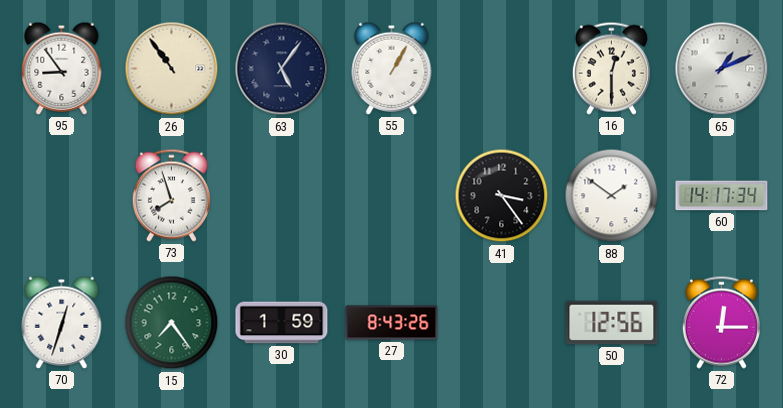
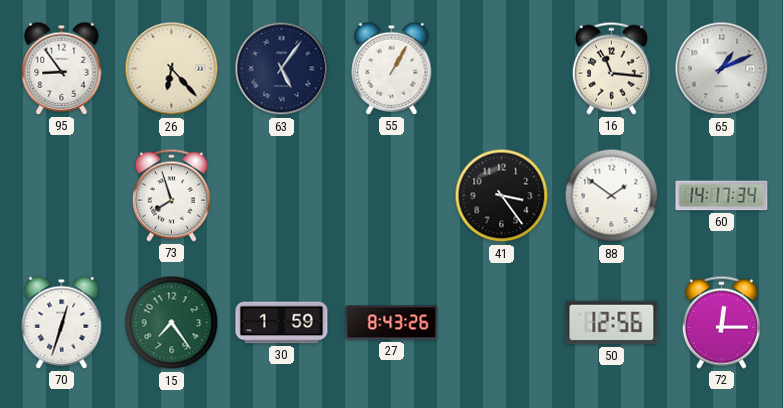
26: 10:54 -> 6:23
16: 12:30 -> 11:16
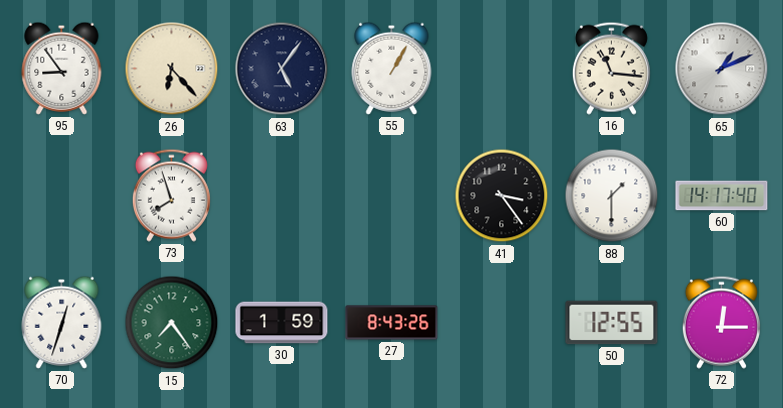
88: 1:51 -> 1:30
60: 14:17:34 -> 14:17:40
50: 12:56 -> 12:55
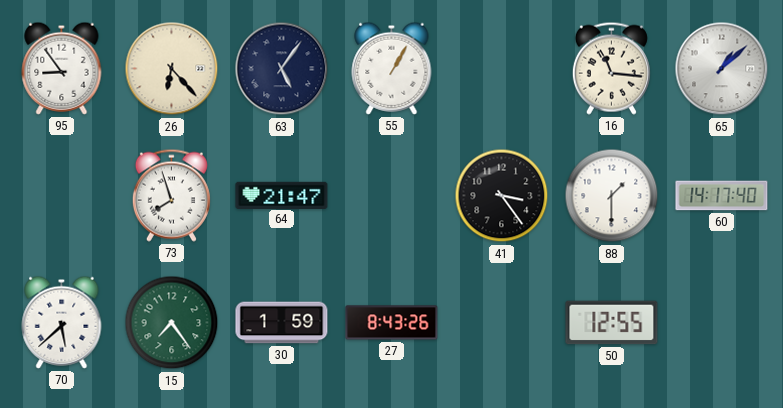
65: 1:11 -> 1:08
64: none -> 21:47
70: 12:33 -> 5:38
72: 12:15 -> none
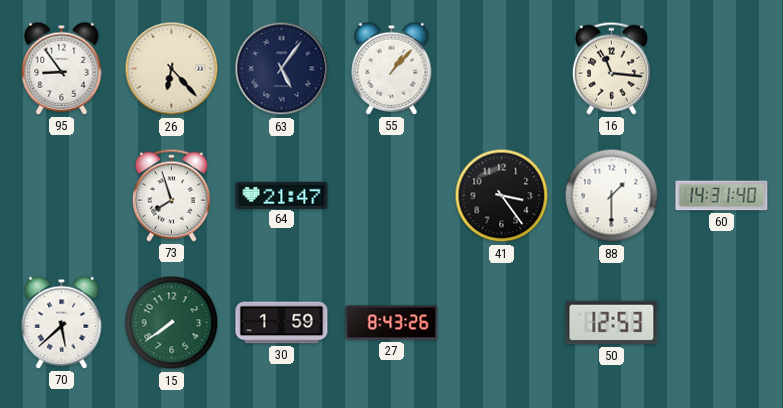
55: 1:05 -> 1:07
65: 1:08 -> none
60: 14:17 -> 14:31
15: 7:24 -> 7:39
50: 12:55 -> 12:53
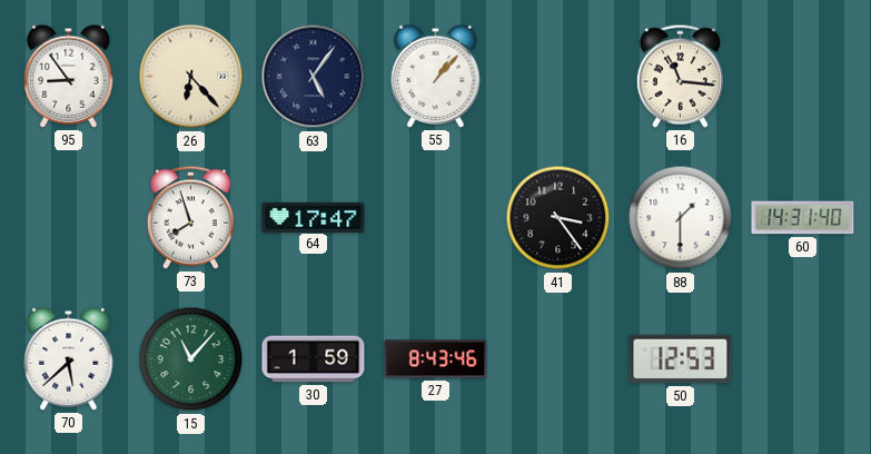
64: 21:47 -> 17:47
15: 7:39 -> 11:07
27: 8:43:26 -> 8:43:46
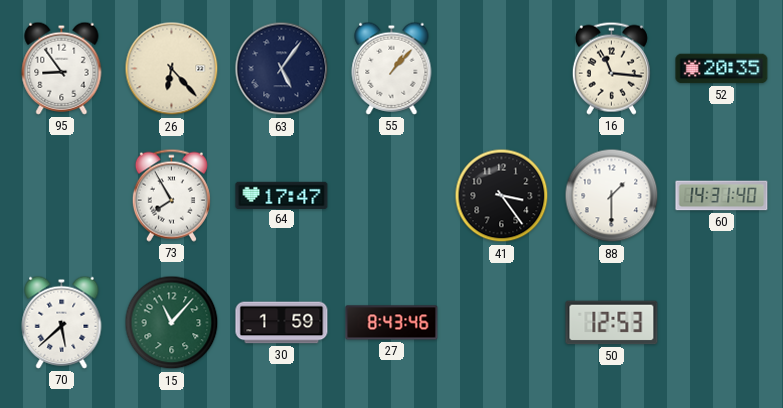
52: none -> 20:35
73: 7:57 -> 7:55
